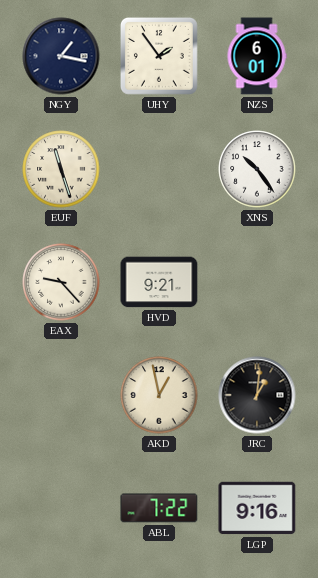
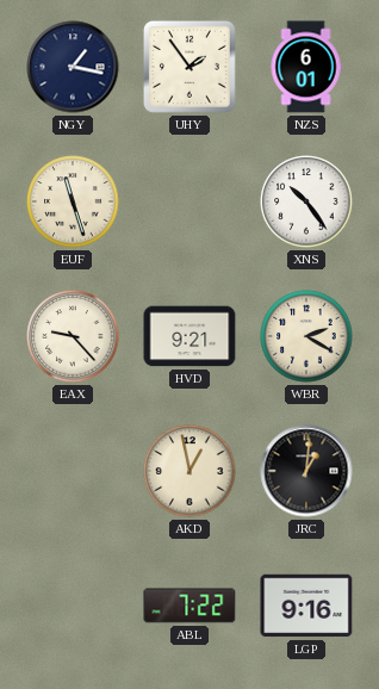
WBR: none -> 2:20
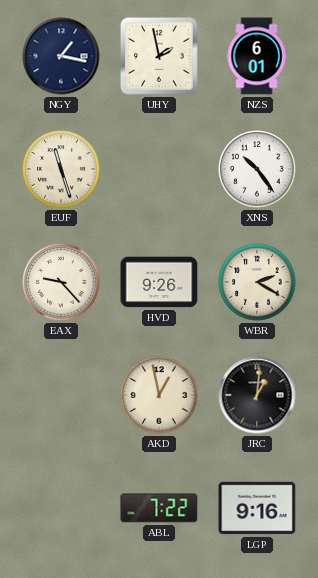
UHY: 1:54 -> 1:58
HVD: 9:21 -> 9:26
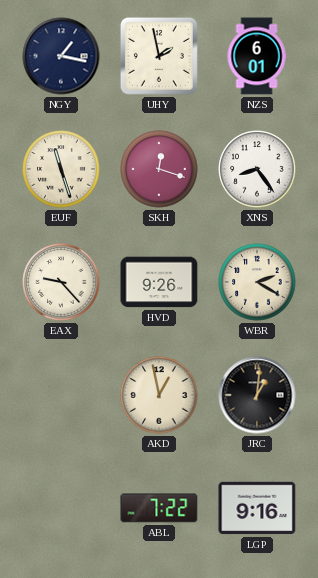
SKH: none -> 12:18
XNS: 10:24 -> 8:24
